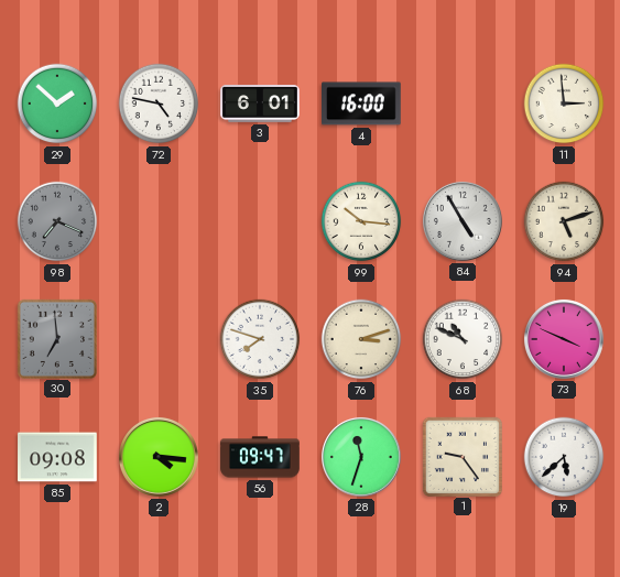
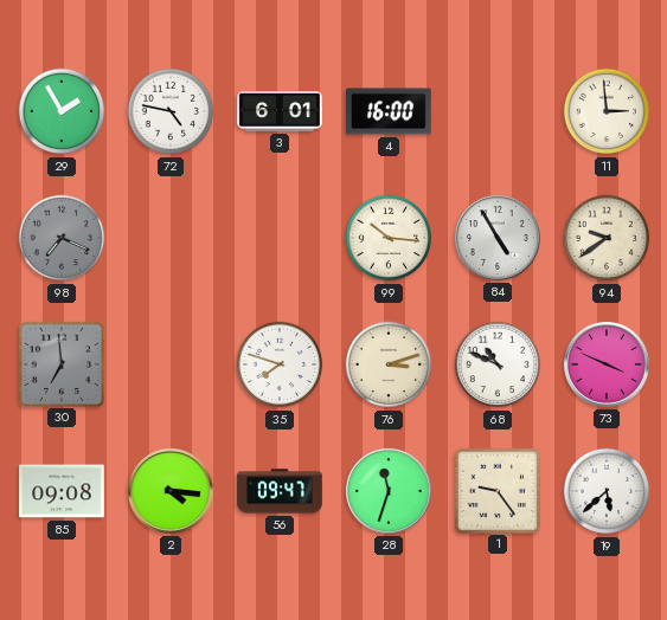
29: 1:52 -> 1:55
94: 5:12 -> 9:39
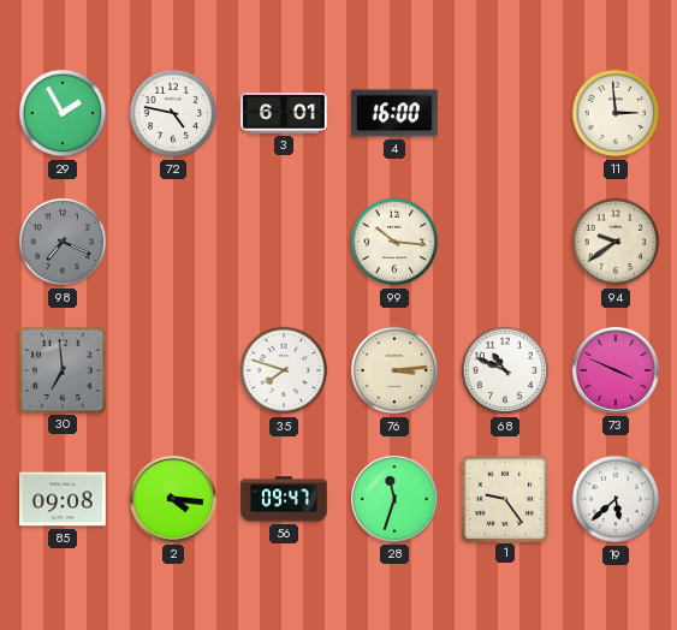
84: 4:55 -> none
76: 3:12 -> 3:14
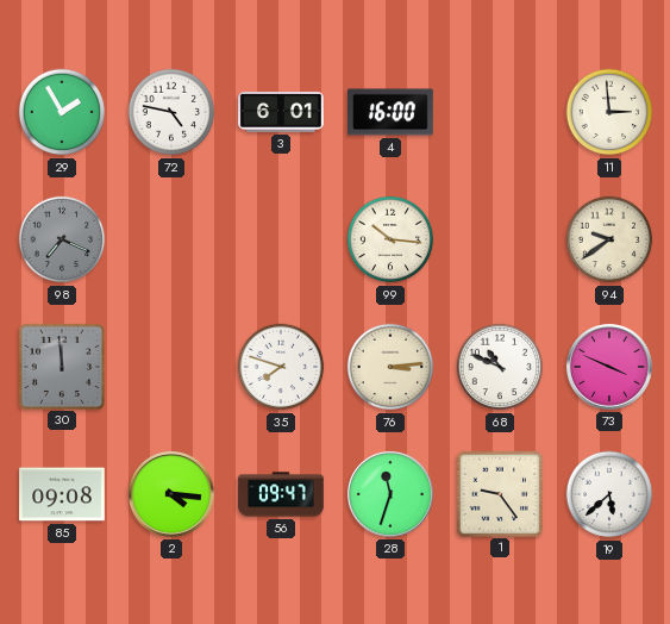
30: 6:59 -> 11:59
